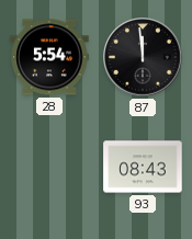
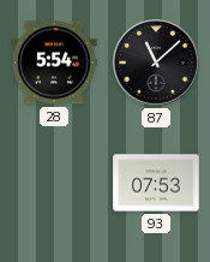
87: 11:59 -> 11:08
93: 08:43 -> 07:53
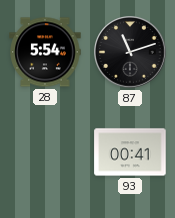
87: 11:08 -> 11:12
93: 07:53 -> 00:41
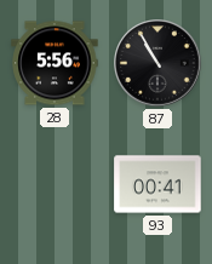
28: 5:54 -> 5:56
87: 11:12 -> 10:55
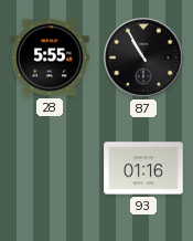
28: 5:56 -> 5:55
93: 00:41 -> 01:16
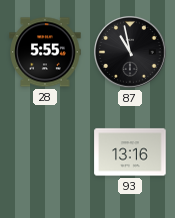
87: 10:55 -> 10:58
93: 01:16 -> 13:16
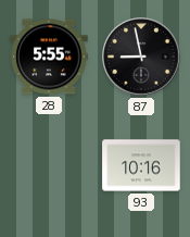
87: 10:58 -> 8:58
93: 13:16 -> 10:16
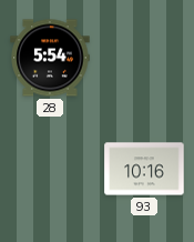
28: 5:55 -> 5:54
87: 8:58 -> none
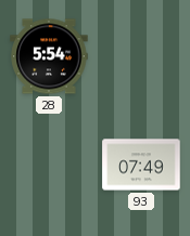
93: 10:16 -> 07:49
